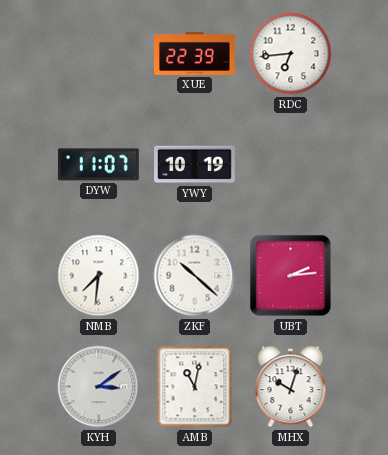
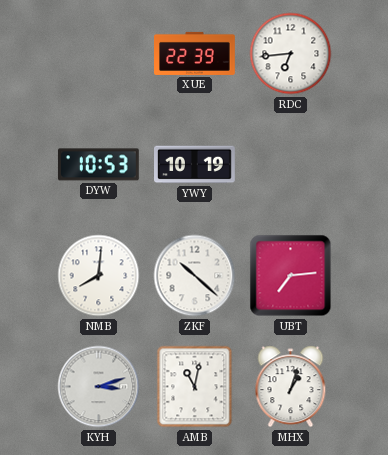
DYW: 11:07 -> 10:53
NMB: 7:31 -> 8:01
UBT: 2:14 -> 7:14
KYH: 3:09 -> 3:12
MHX: 10:03 -> 1:03
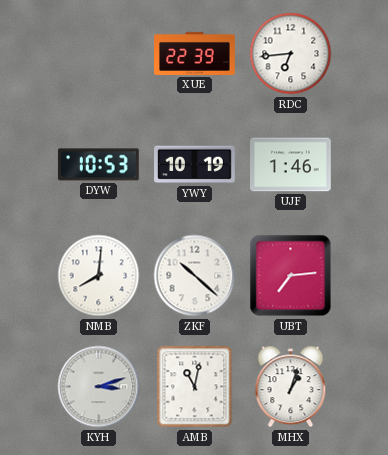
UJF: none -> 1:46
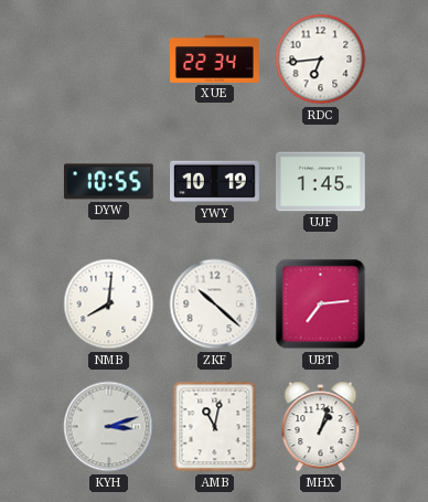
XUE: 22:39 -> 22:34
DYW: 10:53 -> 10:55
UJF: 1:46 -> 1:45
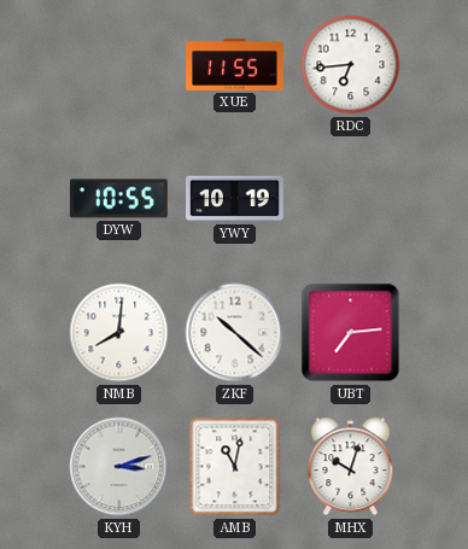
XUE: 22:34 -> 11:55
UJF: 1:45 -> none
MHX: 1:03 -> 10:03
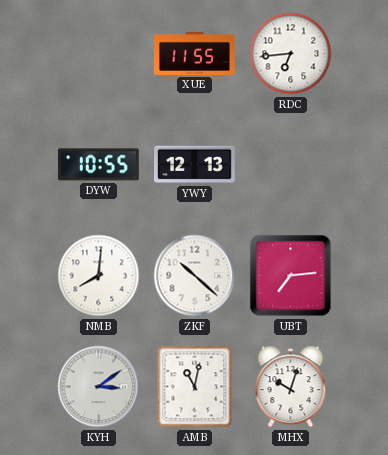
YWY: 10:19 -> 12:13
KYH: 3:12 -> 3:09
